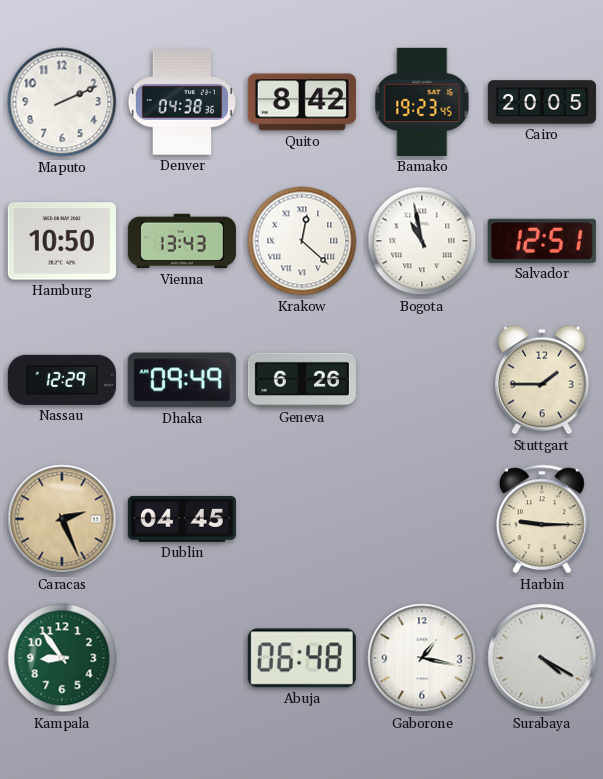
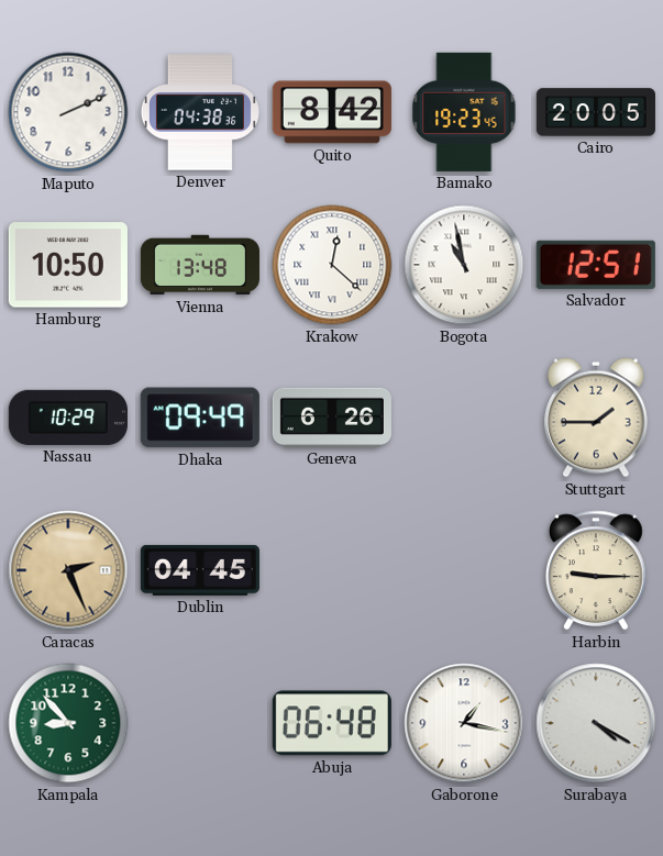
Vienna: 13:43 -> 13:48
Nassau: 12:29 -> 10:29
Kampala: 8:54 -> 8:53
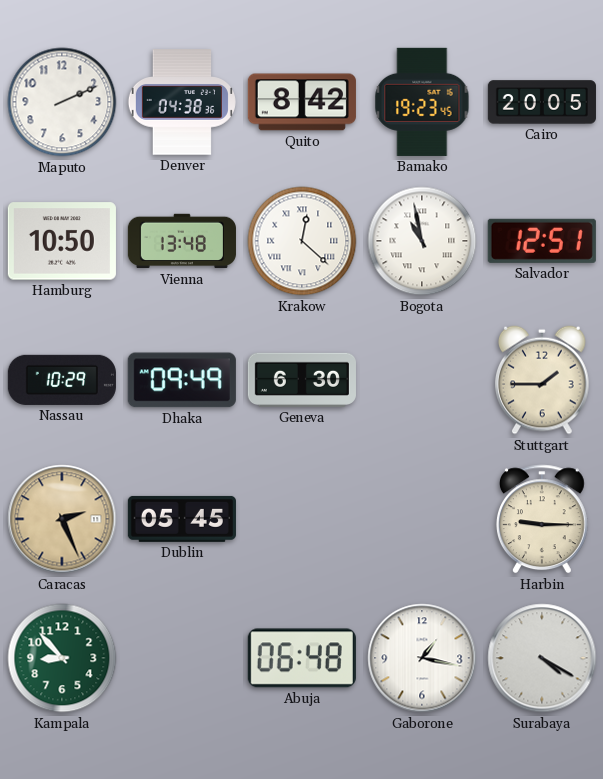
Geneva: 6:26 -> 6:30
Dublin: 04:45 -> 05:45
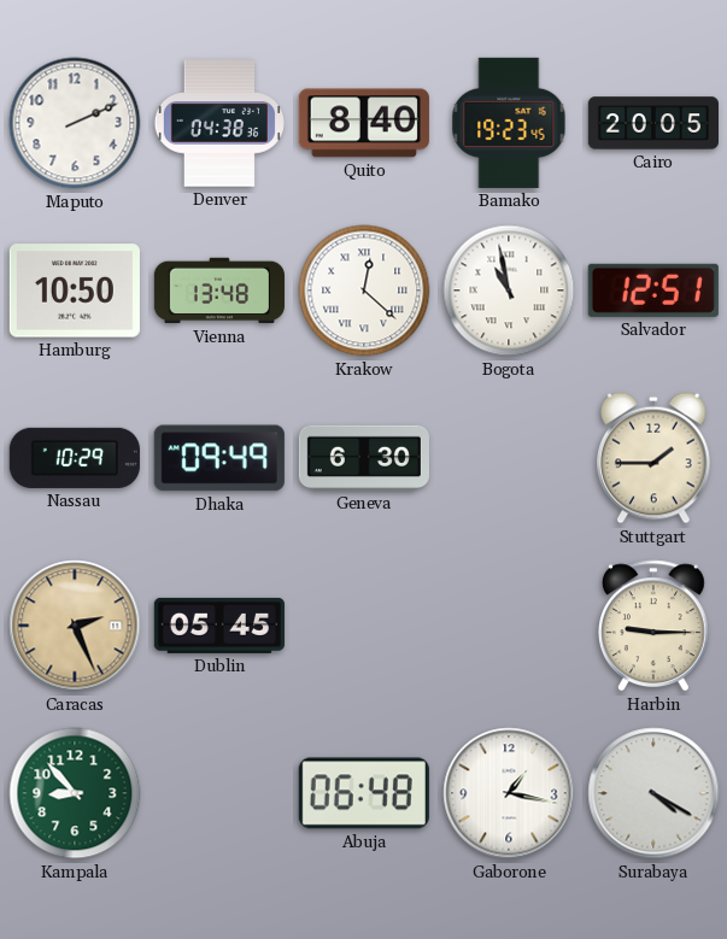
Quito: 8:42 -> 8:40
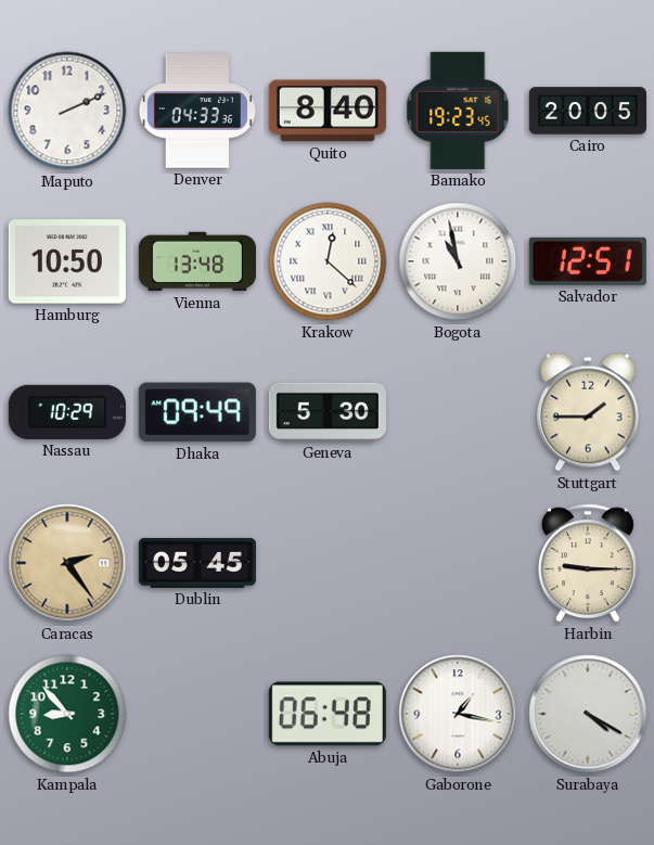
Denver: 04:38 -> 04:33
Geneva: 6:30 -> 5:30
Caracas: 2:26 -> 2:24
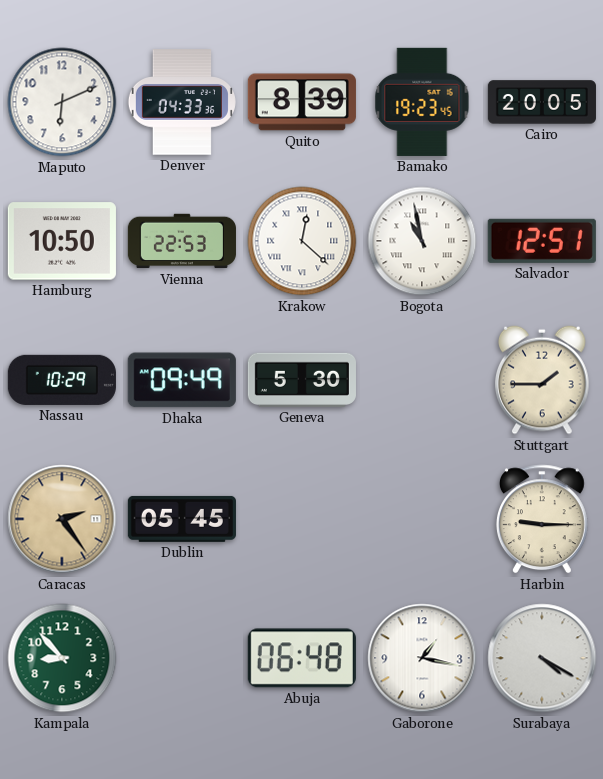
Maputo: 2:11 -> 6:11
Quito: 8:40 -> 8:39
Vienna: 13:48 -> 22:53
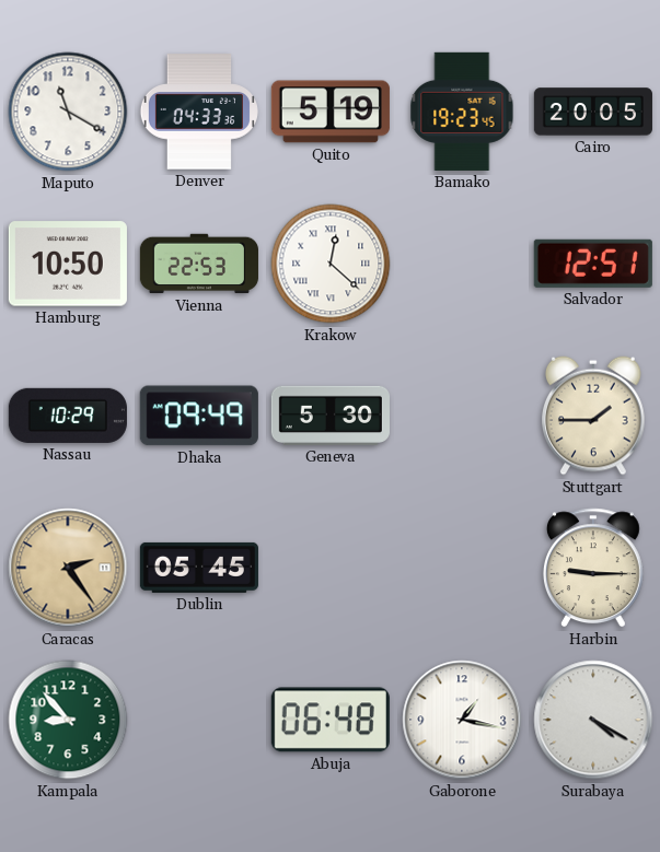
Maputo: 6:11 -> 11:20
Quito: 8:39 -> 5:19
Bogota: 10:58 -> none
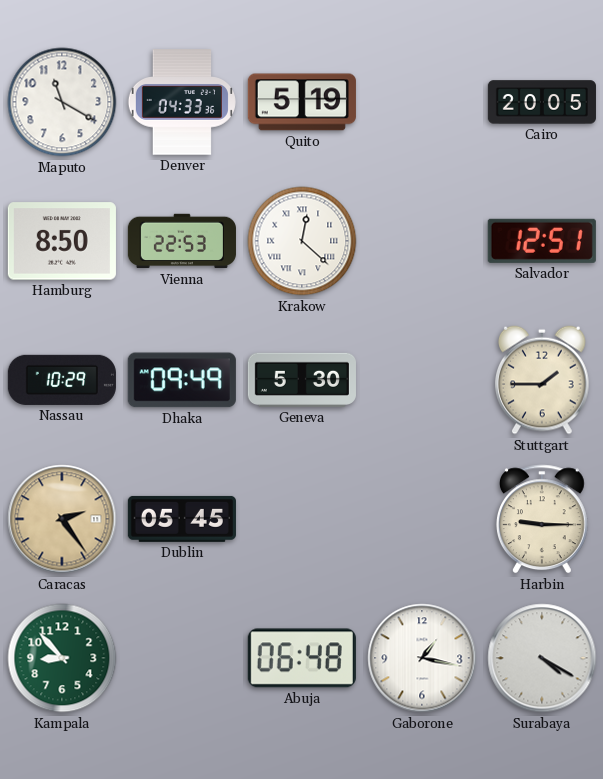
Bamako: 19:23 -> none
Hamburg: 10:50 -> 8:50
